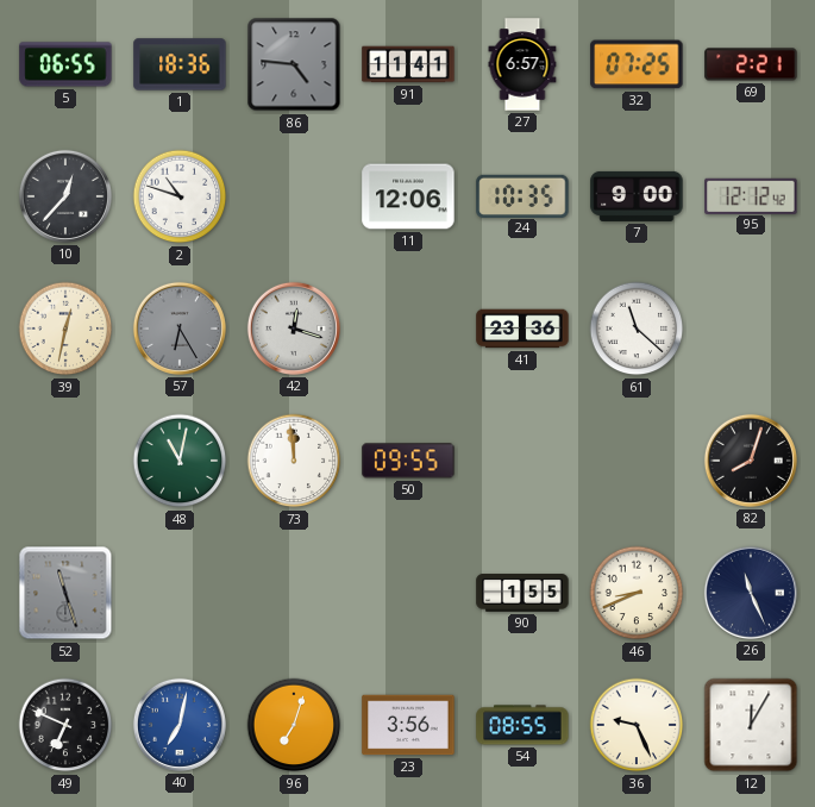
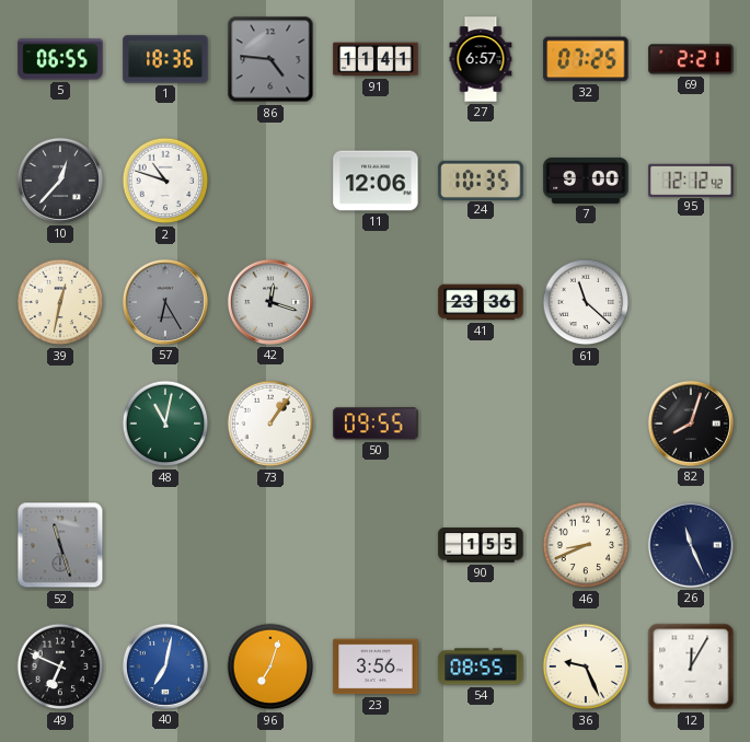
73: 11:59 -> 1:06
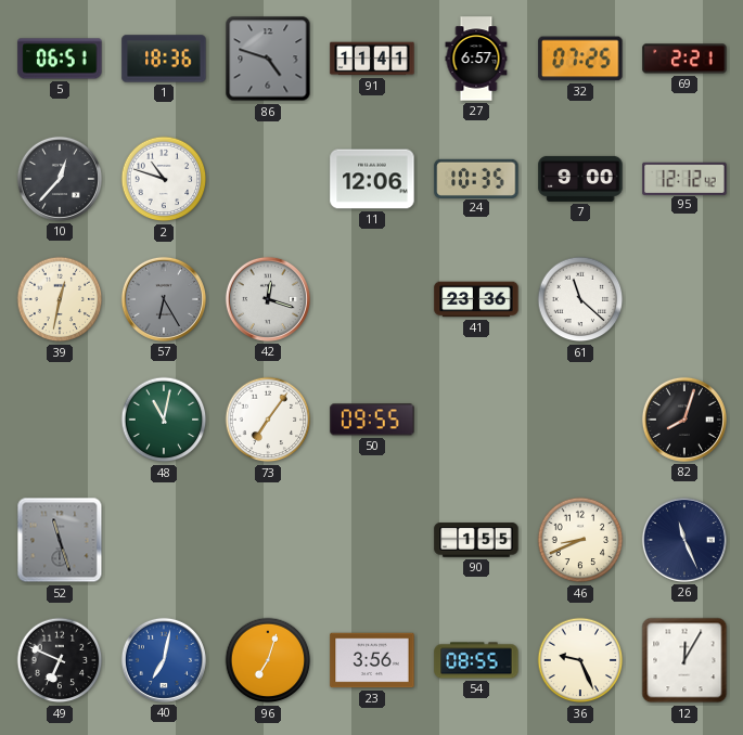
5: 06:55 -> 06:51
86: 4:46 -> 4:48
73: 1:06 -> 7:06
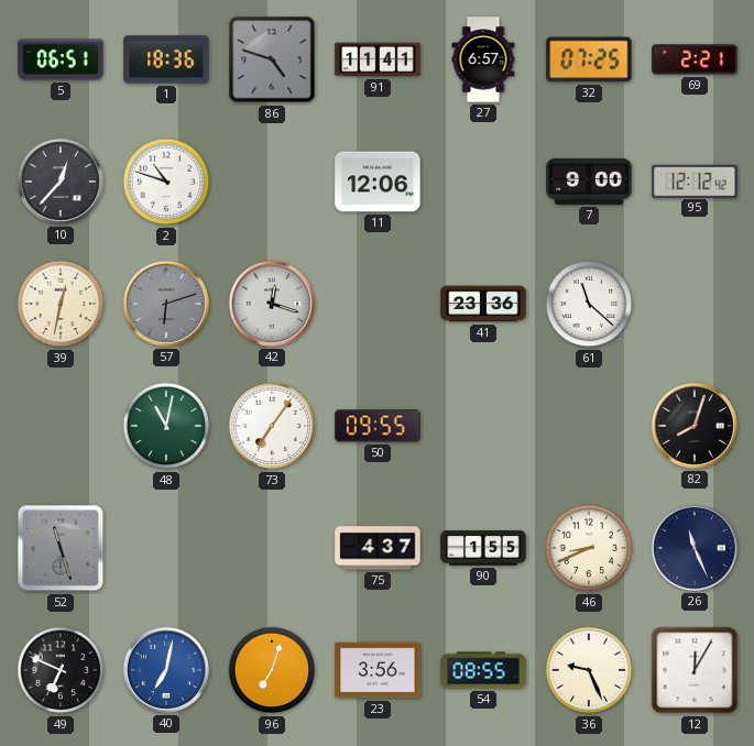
24: 10:35 -> none
57: 6:25 -> 6:12
75: none -> 4:37
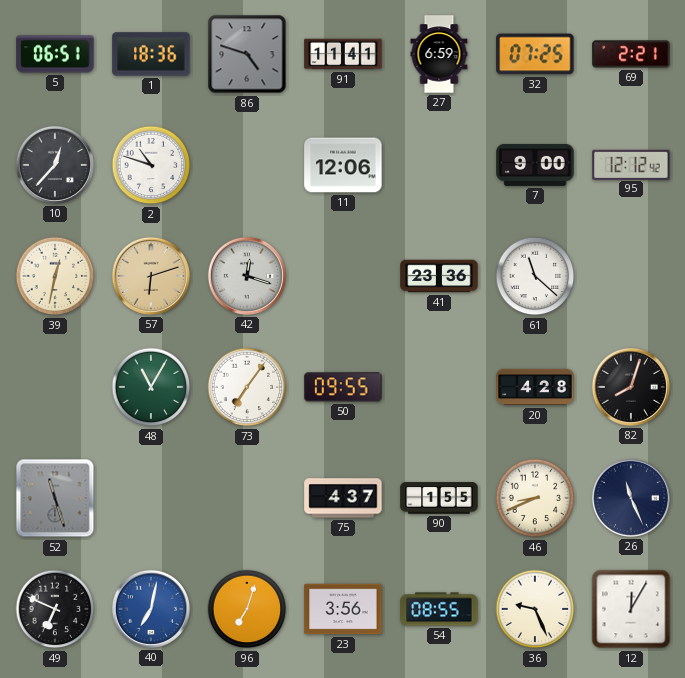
27: 6:57 -> 6:59
57 dial: grey -> champagne
48: 11:02 -> 11:05
20: none -> 4:28
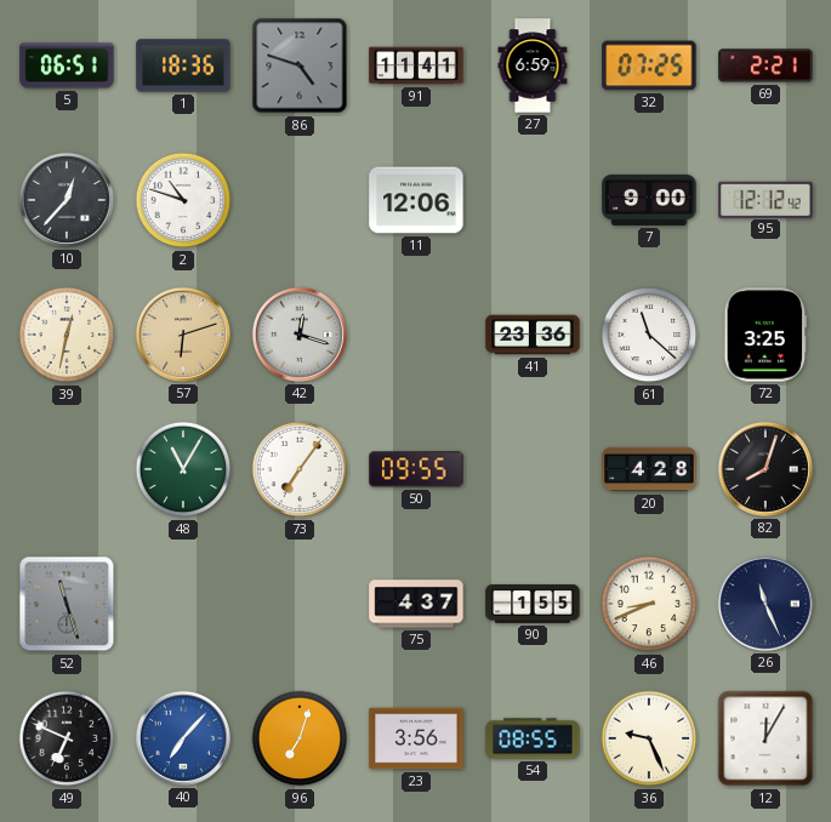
72: none -> 3:25
40: 7:02 -> 7:07
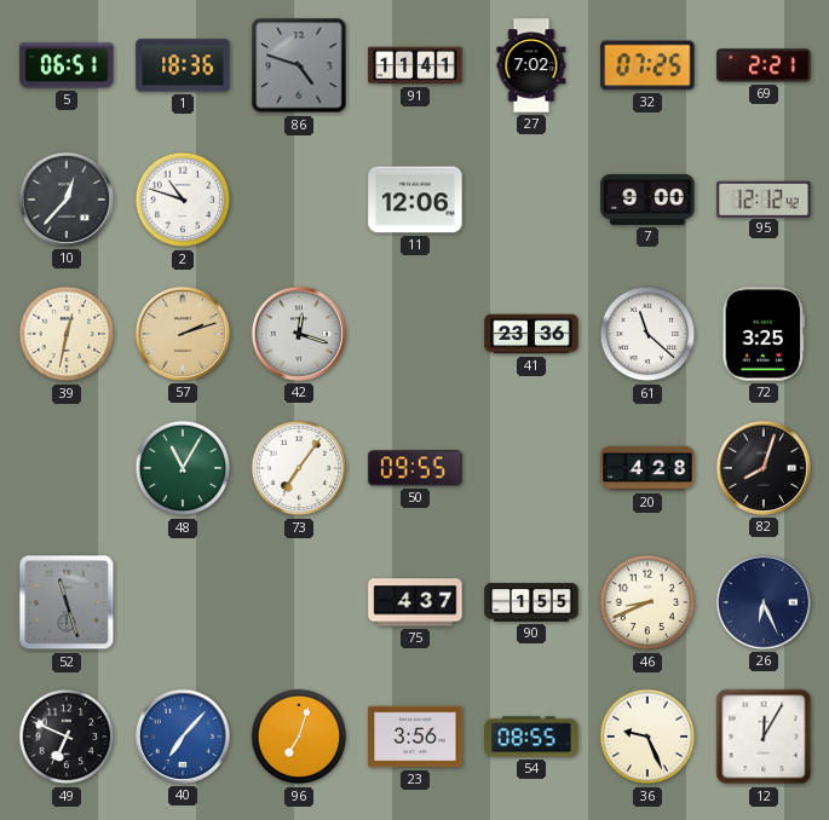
27: 6:59 -> 7:02
57: 6:12 -> 2:12
26: 11:26 -> 6:26
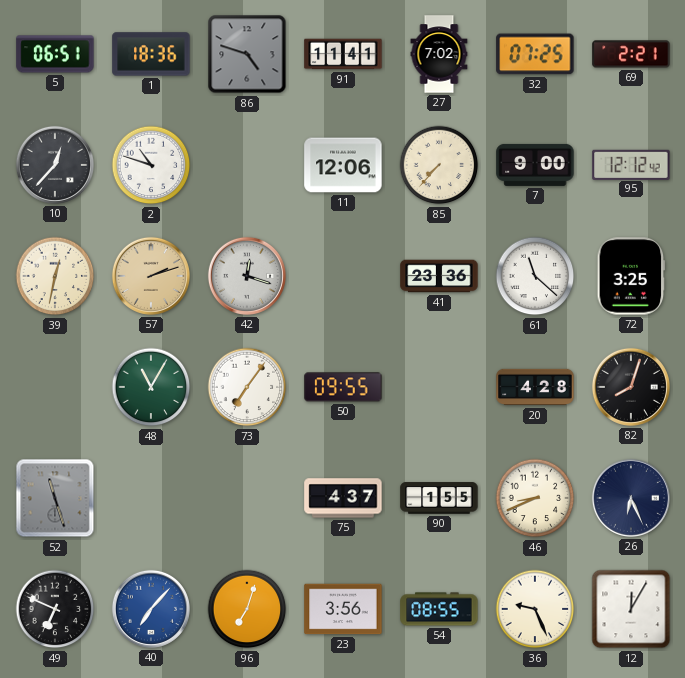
85: none -> 7:37
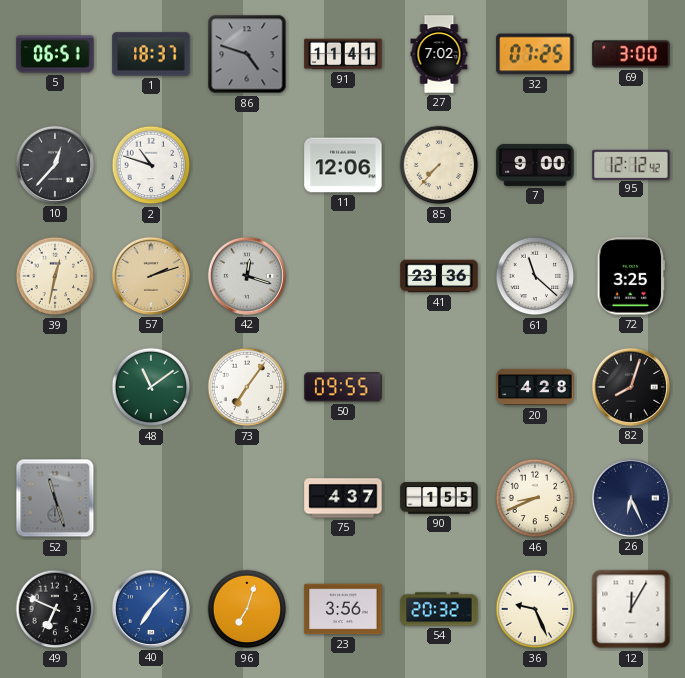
1: 18:36 -> 18:37
69: 2:21 -> 3:00
48: 11:05 -> 11:09
54: 08:55 -> 20:32
